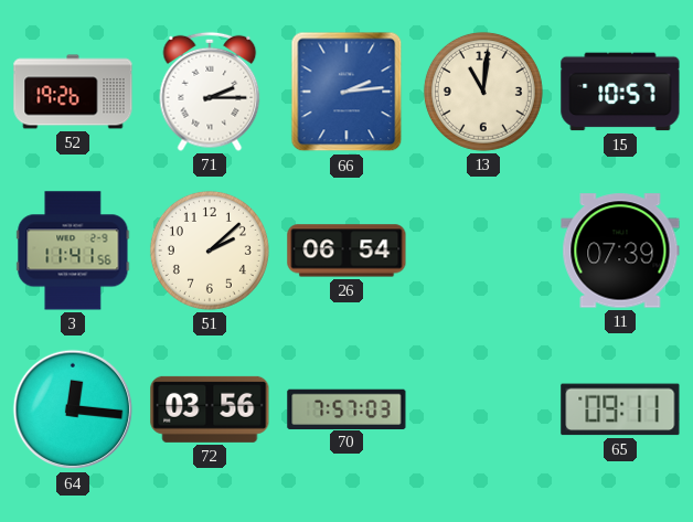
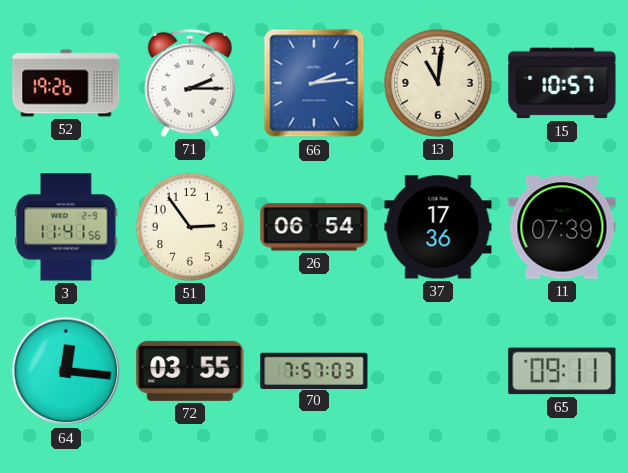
51: 2:08 -> 2:54
37: none -> 17:36
72: 03:56 -> 03:55
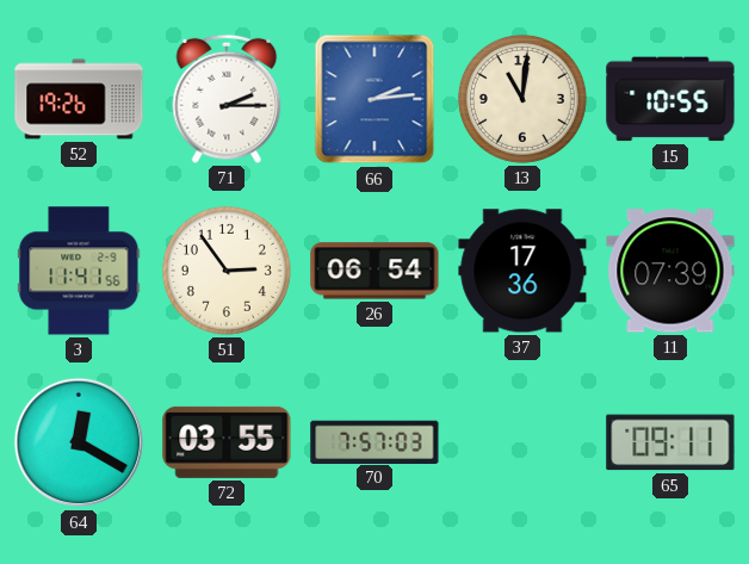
15: 10:57 -> 10:55
64: 12:16 -> 12:20
